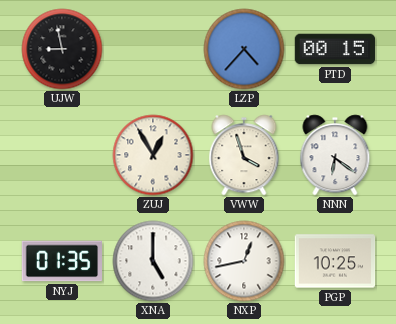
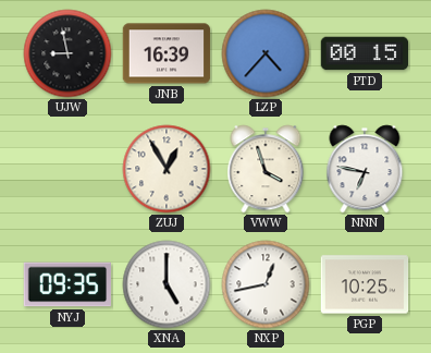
JNB: none -> 16:39
NNN: 6:21 -> 6:47
NYJ: 01:35 -> 09:35
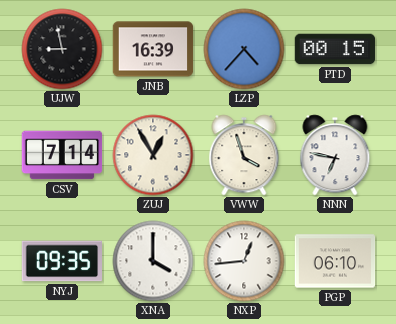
CSV: none -> 7:14
XNA: 5:00 -> 4:00
NXP: 12:43 -> 12:44
PGP: 10:25 -> 06:10
